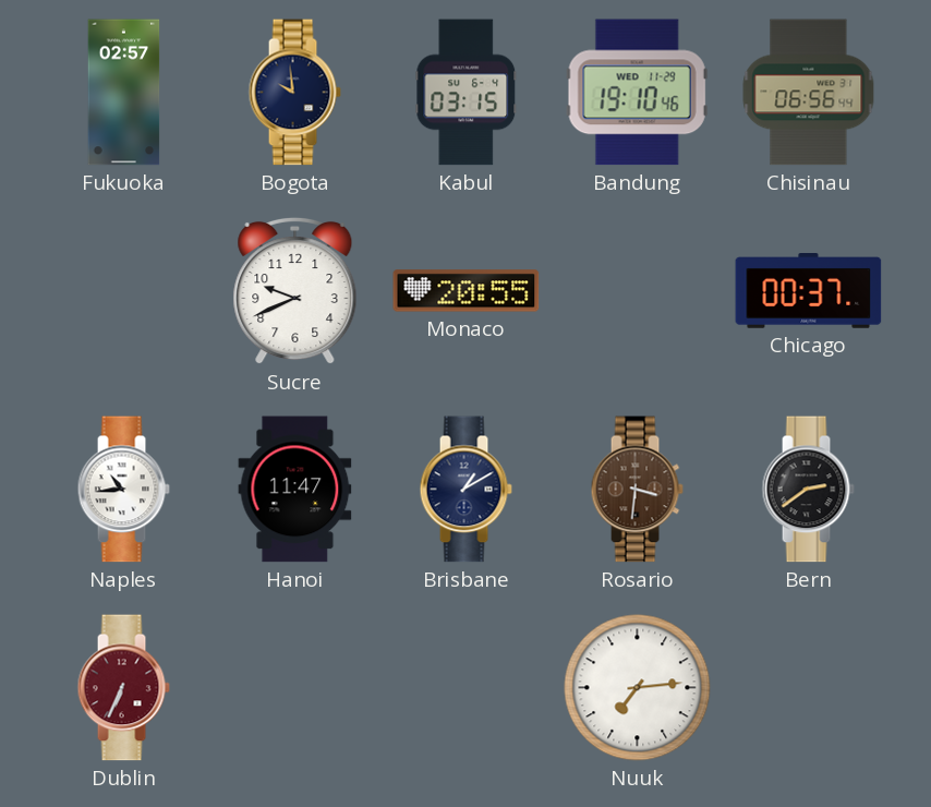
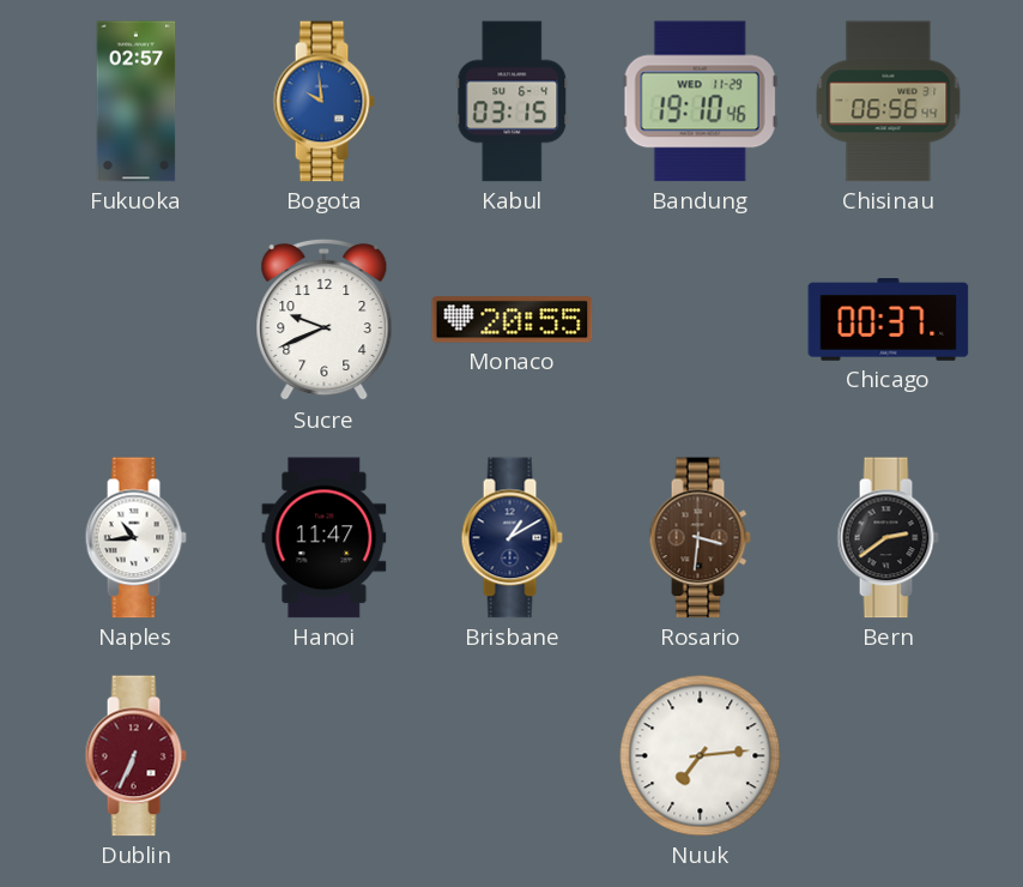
Bogota dial: navy -> blue
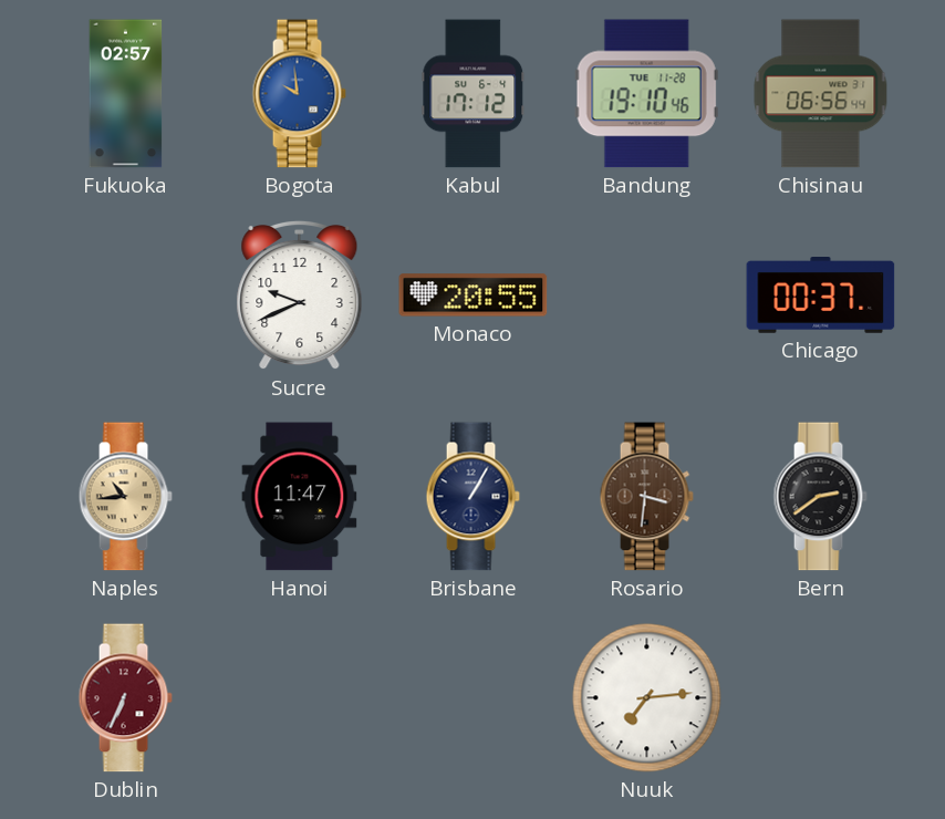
Kabul: 03:15 -> 17:12
Bandung date: WED 11-29 -> TUE 11-28
Naples dial: white -> champagne
Brisbane: 1:10 -> 1:05
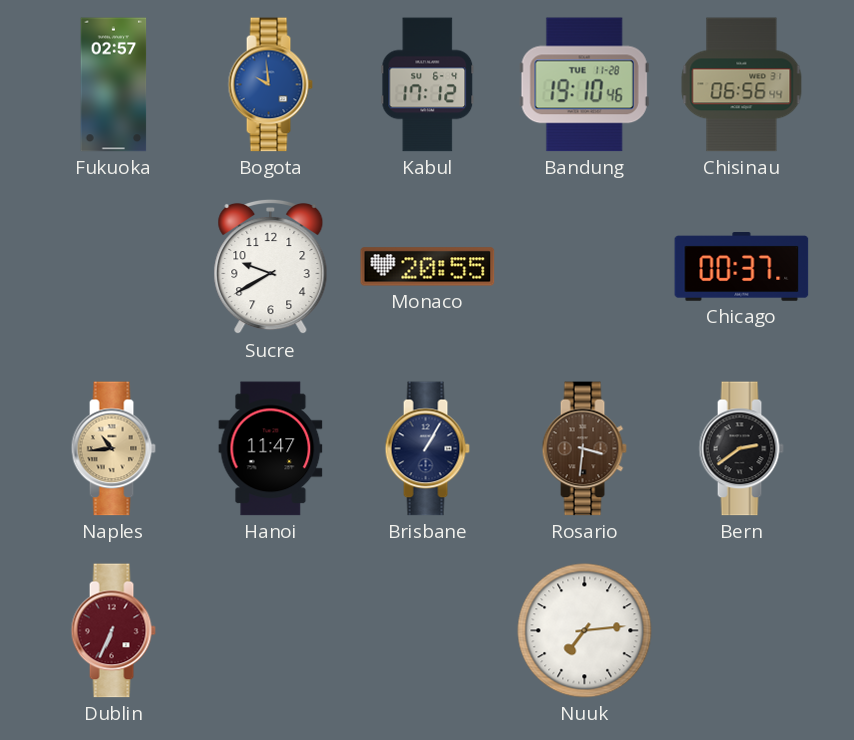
Sucre: 9:41 -> 9:40
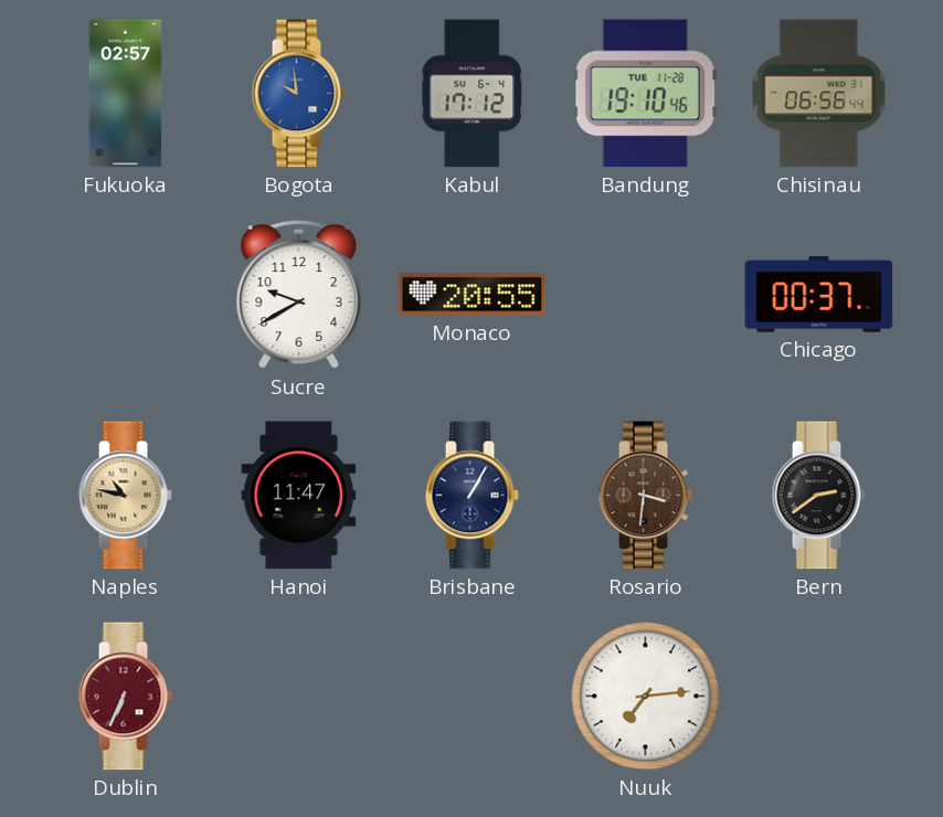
Naples: 10:44 -> 10:47
